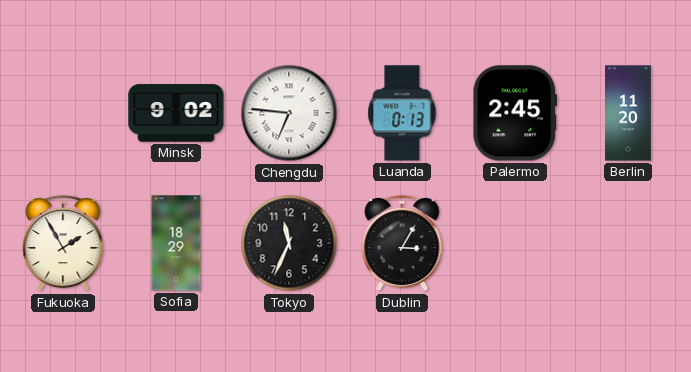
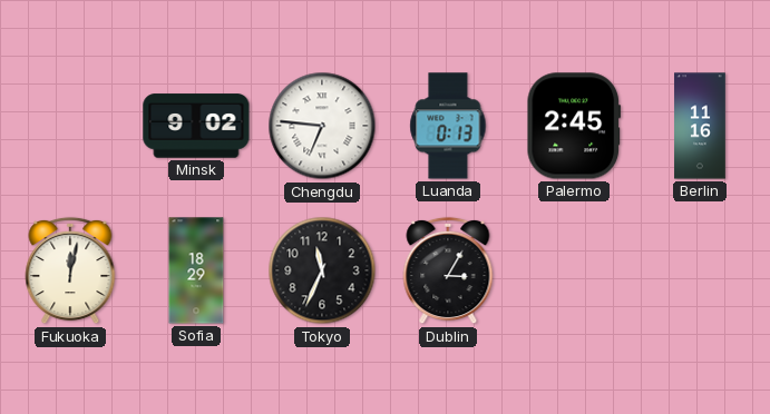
Berlin: 11:20 -> 11:16
Fukuoka: 1:55 -> 12:02
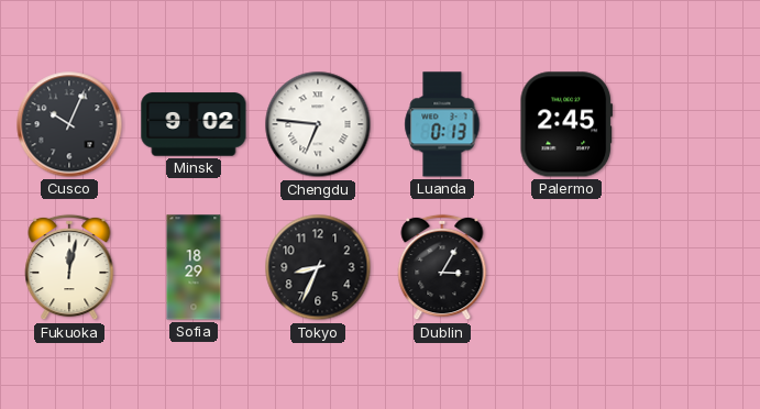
Cusco: none -> 10:04
Berlin: 11:16 -> none
Tokyo: 11:34 -> 8:34
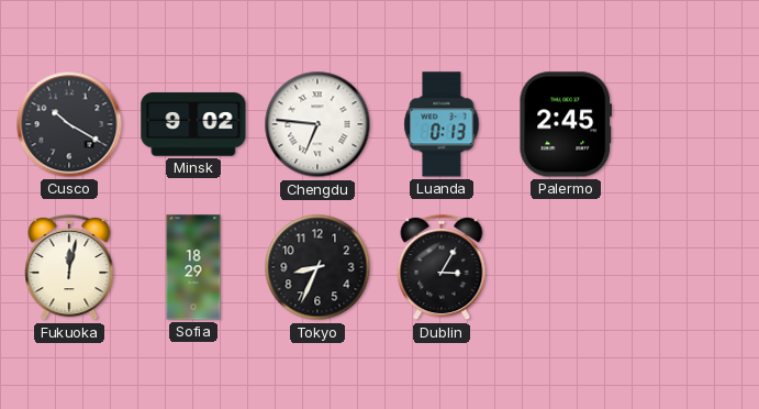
Cusco: 10:04 -> 10:20
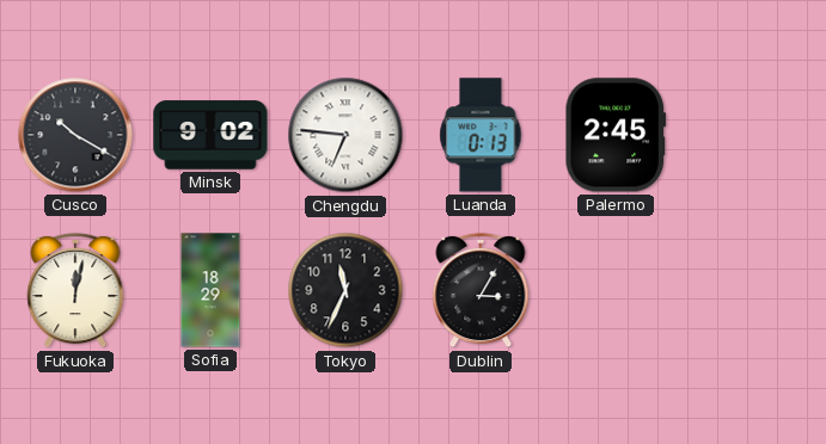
Tokyo: 8:34 -> 11:34
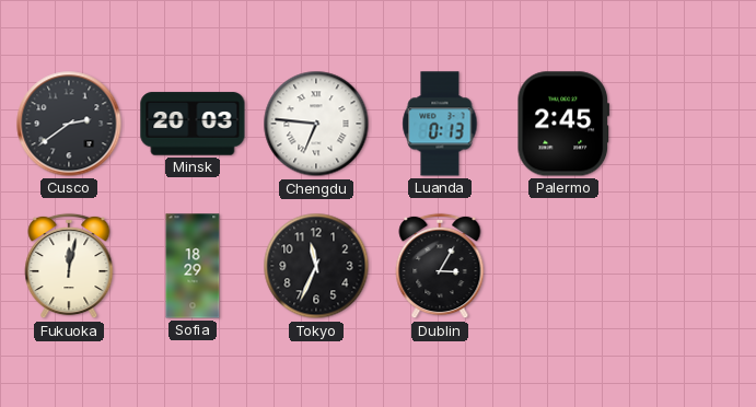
Cusco: 10:20 -> 2:39
Minsk: 9:02 -> 20:03
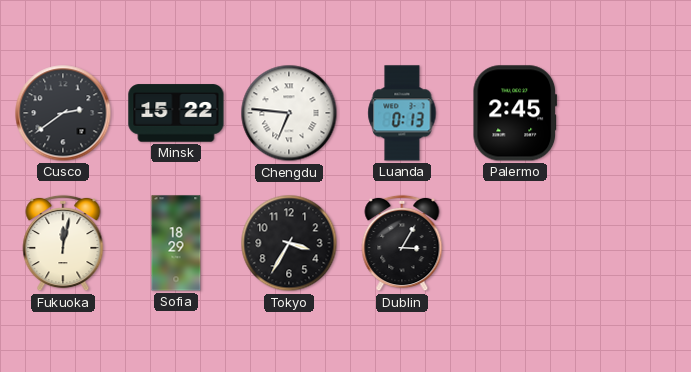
Minsk: 20:03 -> 15:22
Tokyo: 11:34 -> 3:35
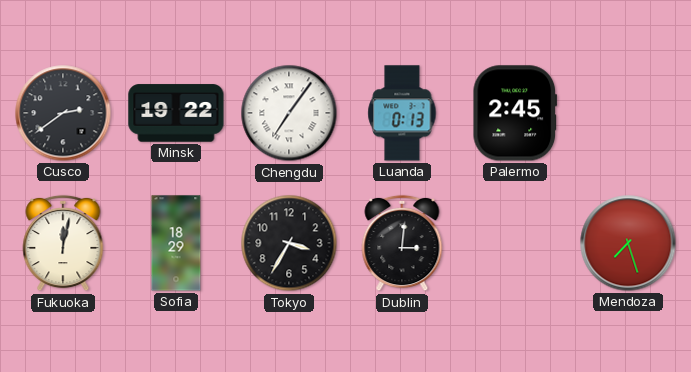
Minsk: 15:22 -> 19:22
Chengdu: 6:46 -> 7:06
Dublin: 3:05 -> 3:01
Mendoza: none -> 7:27
